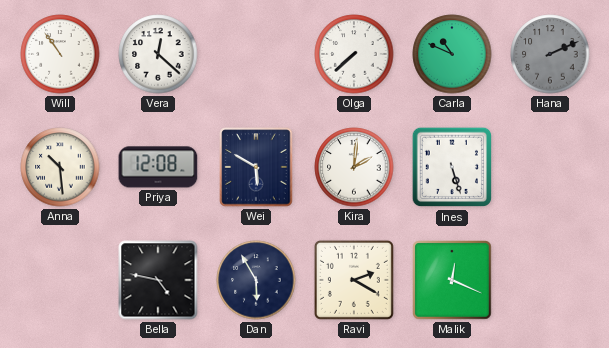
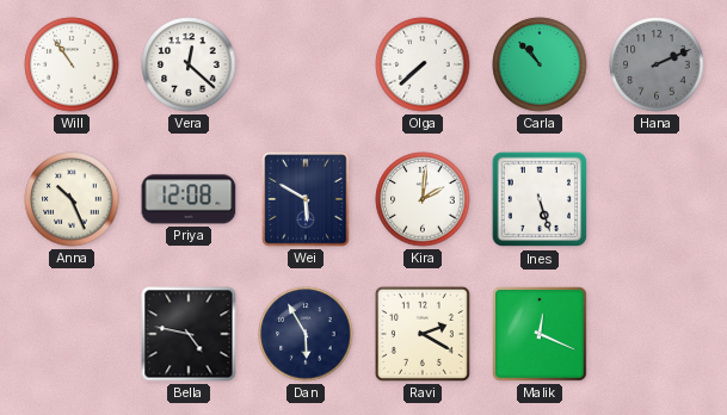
Carla: 10:49 -> 10:53
Anna: 10:29 -> 10:26
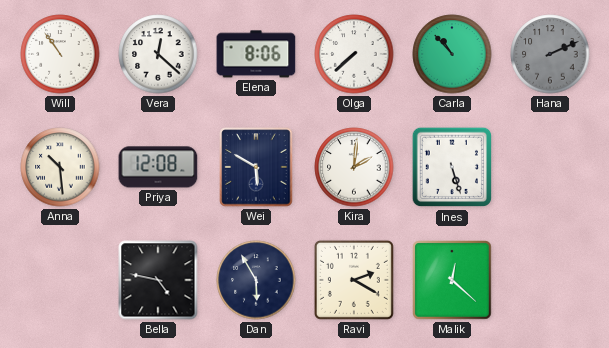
Elena: none -> 8:06
Anna: 10:26 -> 10:29
Malik: 12:19 -> 12:22
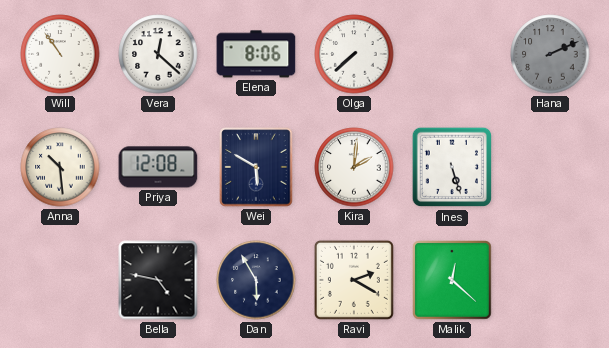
Carla: 10:53 -> none
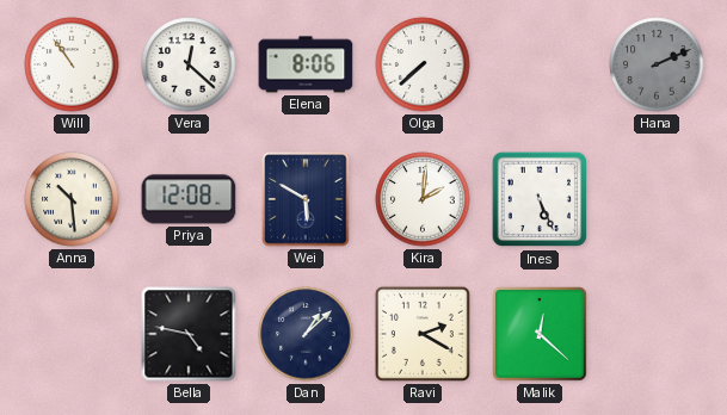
Ines: 5:27 -> 5:26
Dan: 5:55 -> 1:08
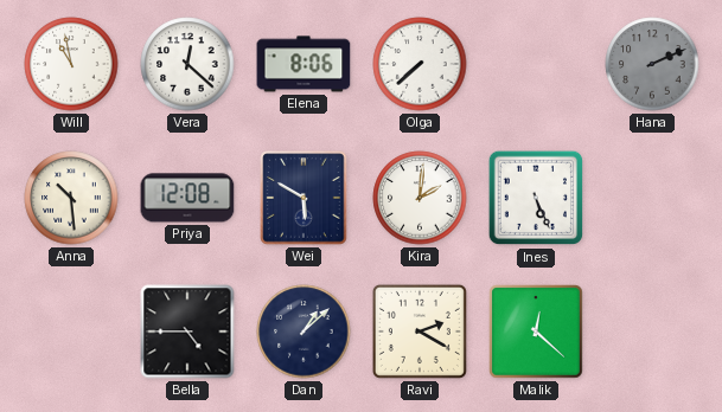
Will: 10:54 -> 10:58
Bella: 4:47 -> 4:45
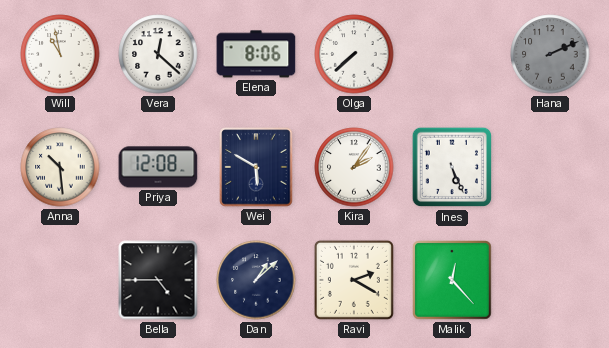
Kira: 2:01 -> 2:06
Malik: 12:22 -> 12:23
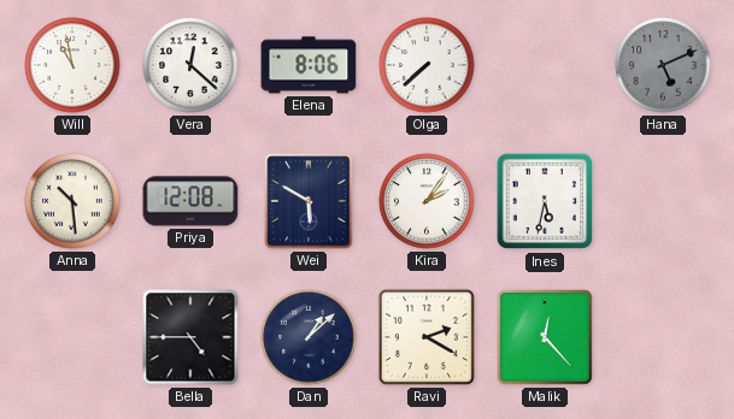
Hana: 2:11 -> 5:11
Ines: 5:26 -> 5:32
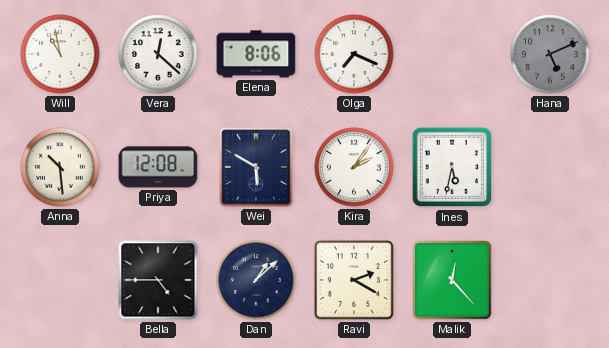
Olga: 7:38 -> 7:19
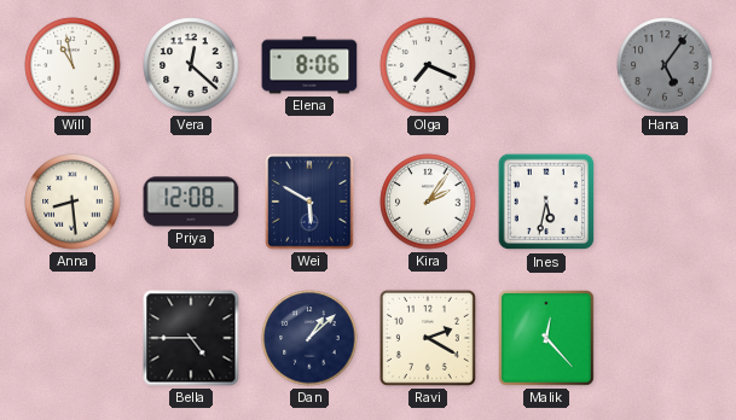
Hana: 5:11 -> 5:06
Anna: 10:29 -> 8:29
